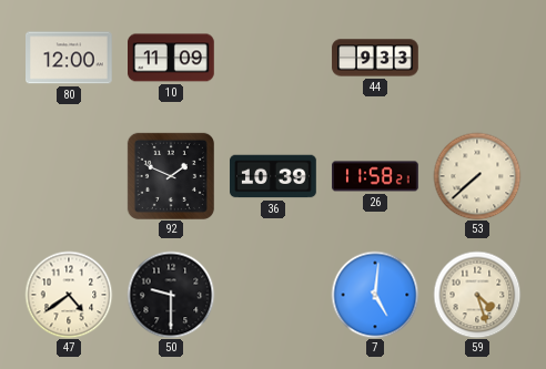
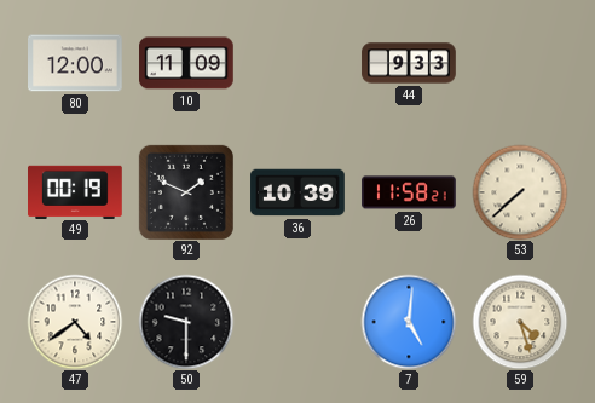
49: none -> 00:19
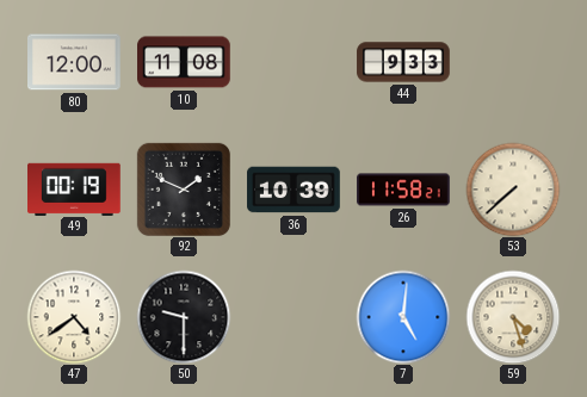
10: 11:09 -> 11:08
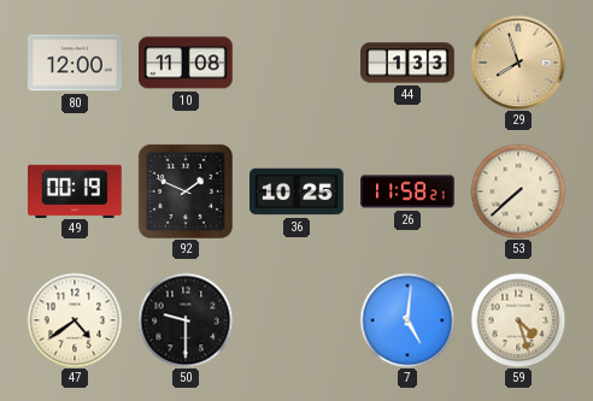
44: 9:33 -> 1:33
29: none -> 7:57
36: 10:39 -> 10:25
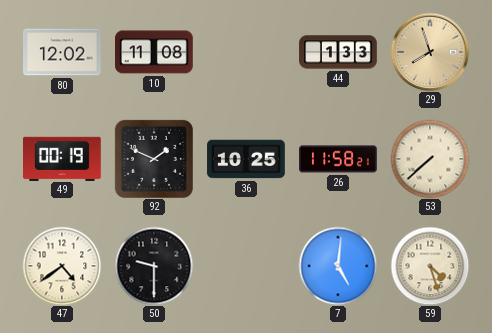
80: 12:00 -> 12:02
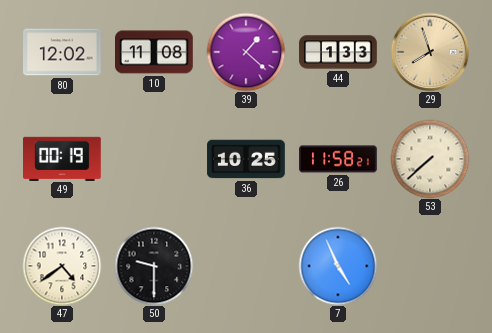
39: none -> 1:22
92: 1:49 -> none
7: 5:01 -> 4:56
59: 4:27 -> none
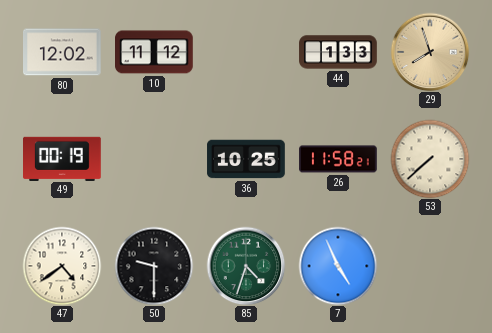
10: 11:08 -> 11:12
39: 1:22 -> none
85: none -> 4:33
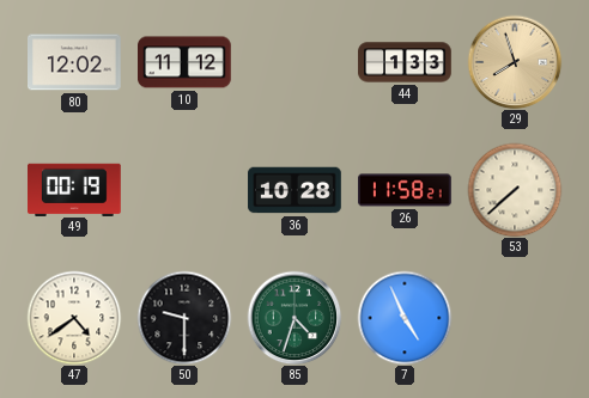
36: 10:25 -> 10:28
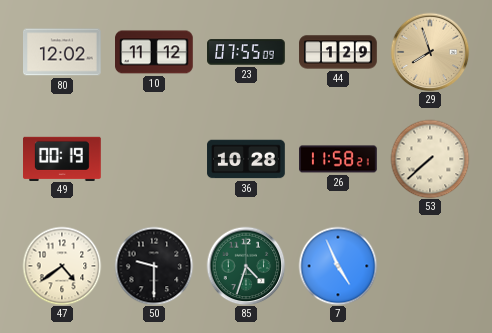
23: none -> 07:55
44: 1:33 -> 1:29
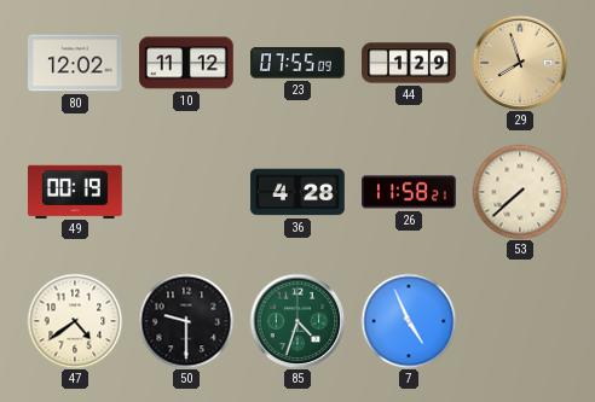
36: 10:28 -> 4:28
